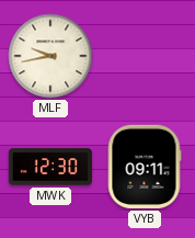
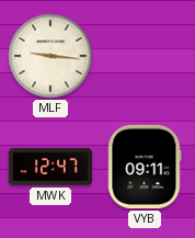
MLF: 9:43 -> 9:16
MWK: 12:30 -> 12:47
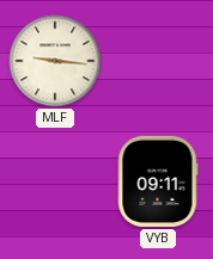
MWK: 12:47 -> none
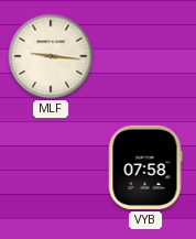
VYB: 09:11 -> 07:58
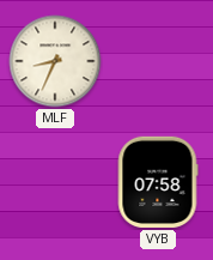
MLF: 9:16 -> 8:34
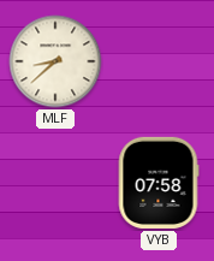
MLF: 8:34 -> 8:38
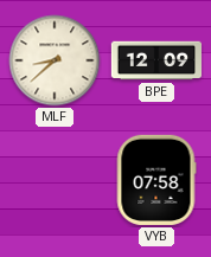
BPE: none -> 12:09
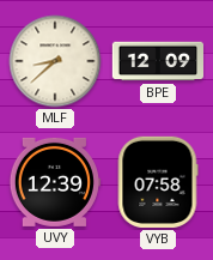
UVY: none -> 12:39
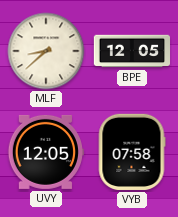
BPE: 12:09 -> 12:05
UVY: 12:39 -> 12:05
